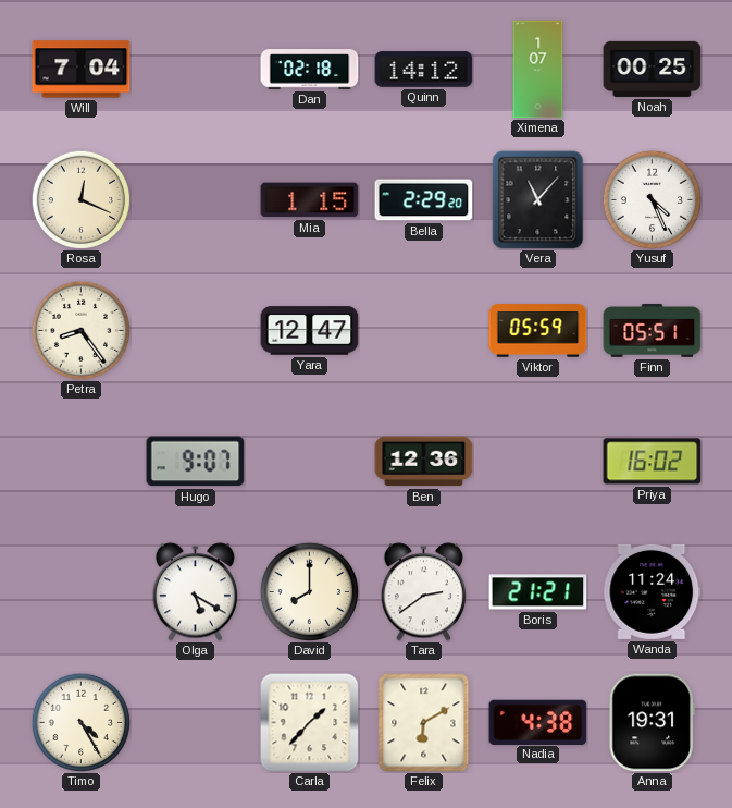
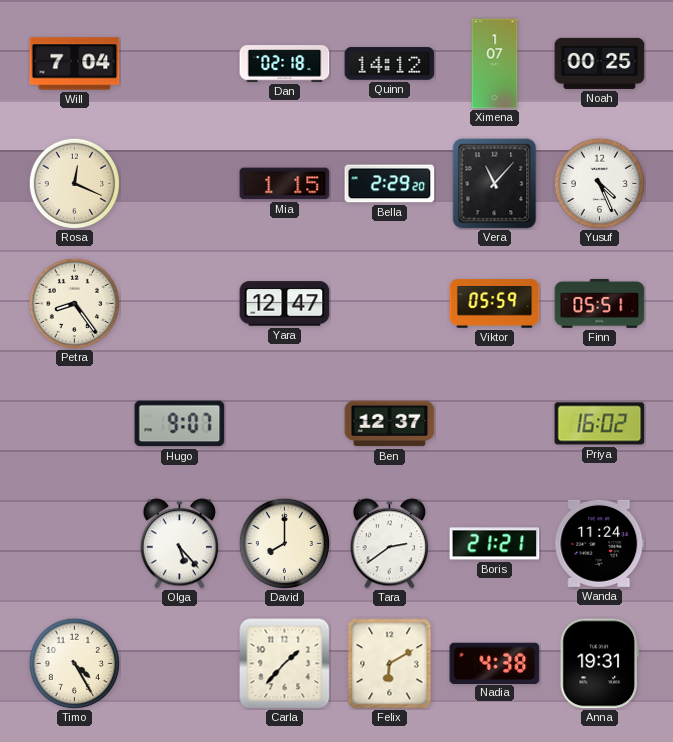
Ben: 12:36 -> 12:37
Olga: 5:20 -> 5:23
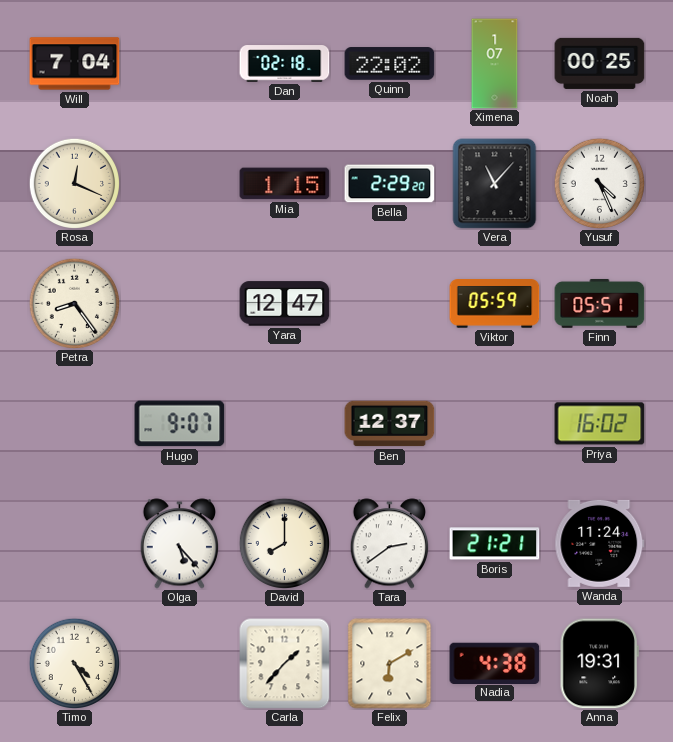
Quinn: 14:12 -> 22:02
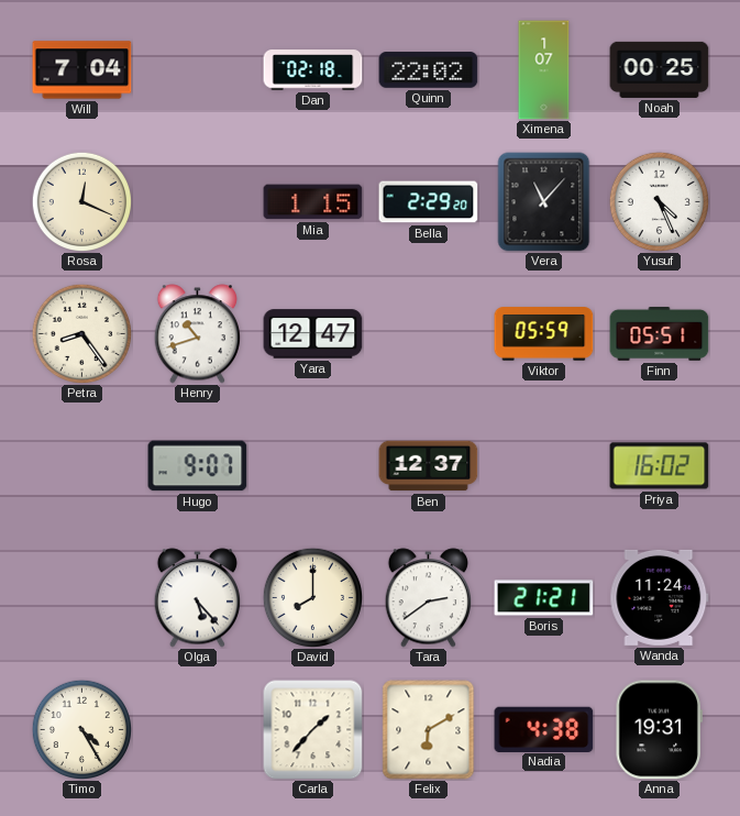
Henry: none -> 10:42
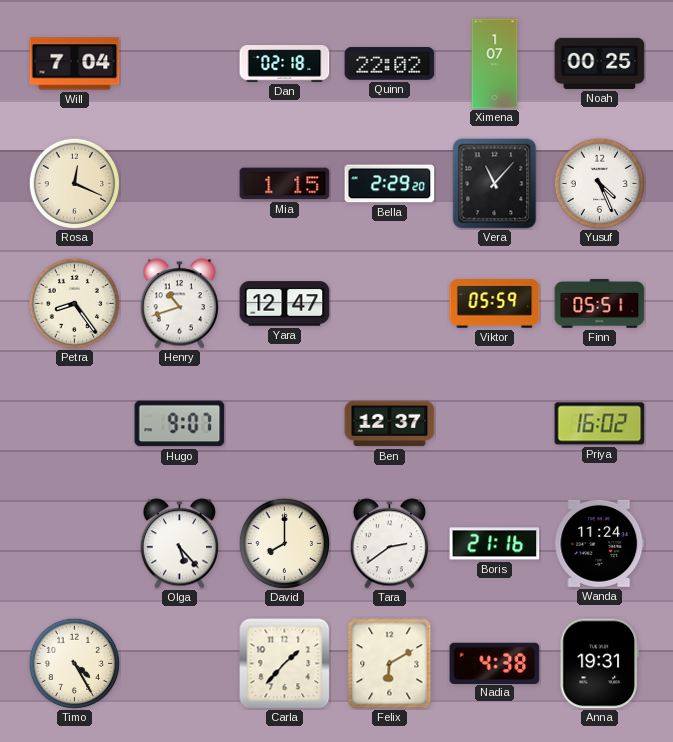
Boris: 21:21 -> 21:16
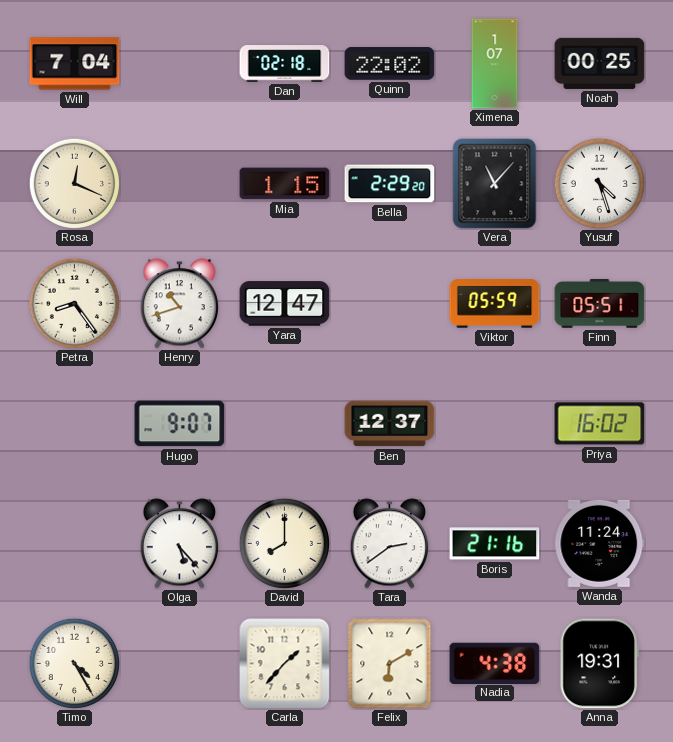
Yusuf: 4:26 -> 4:27
